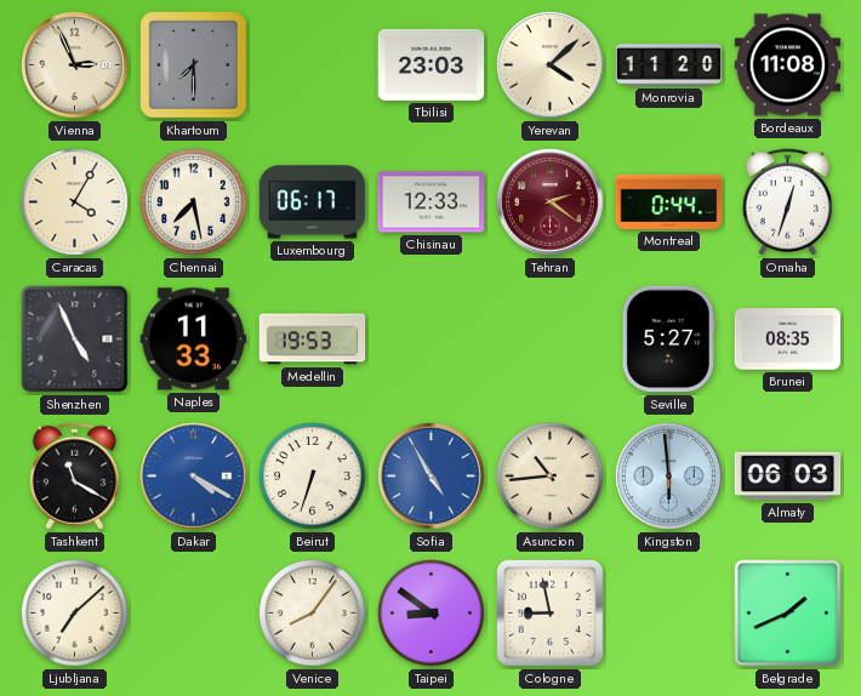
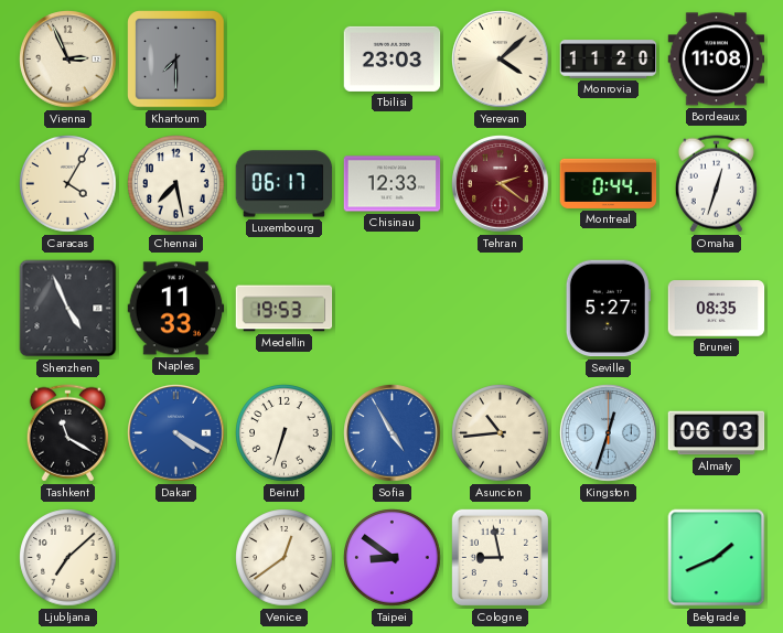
Kingston: 5:59 -> 12:33
Venice: 8:06 -> 12:39
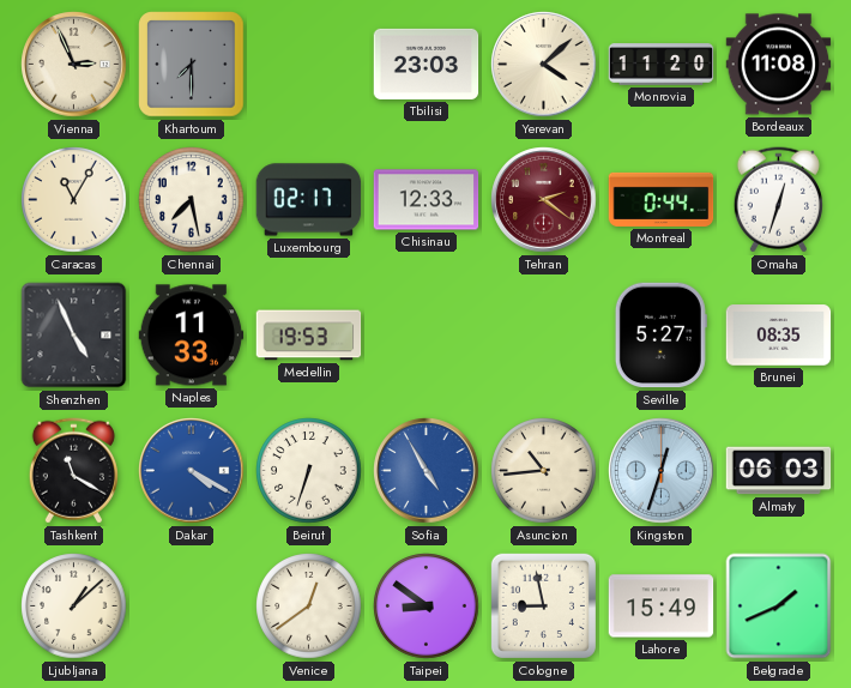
Caracas: 4:05 -> 11:05
Luxembourg: 06:17 -> 02:17
Ljubljana: 7:08 -> 1:08
Lahore: none -> 15:49
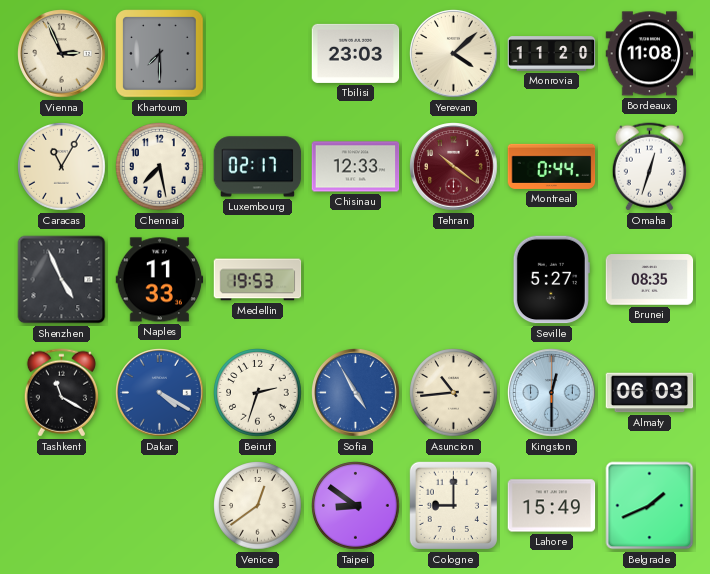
Tehran: 2:21 -> 10:21
Beirut: 6:33 -> 2:33
Kingston: 12:33 -> 12:30
Ljubljana: 1:08 -> none
Cologne: 8:58 -> 9:00
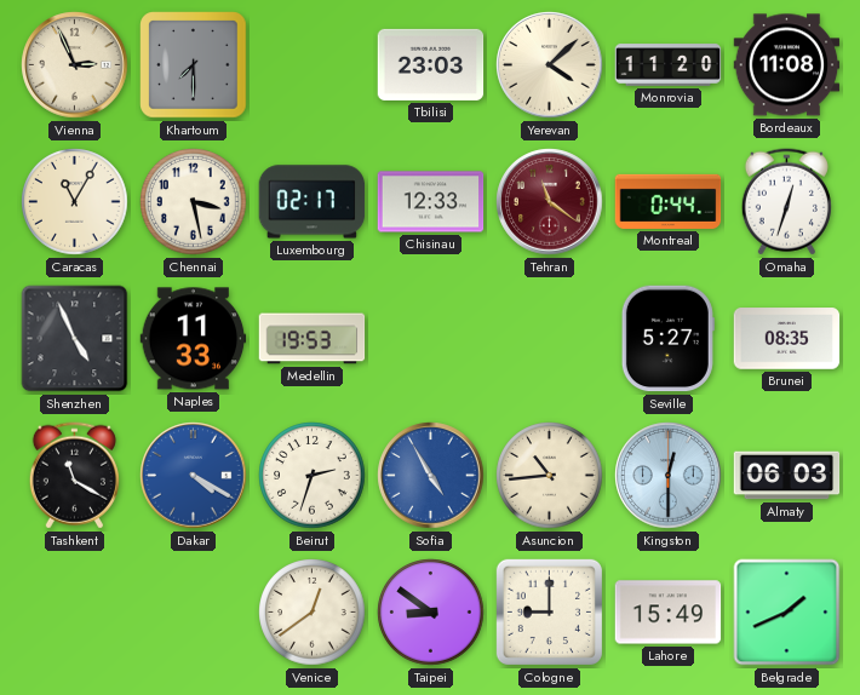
Chennai: 7:28 -> 3:28
Tehran: 10:21 -> 11:21
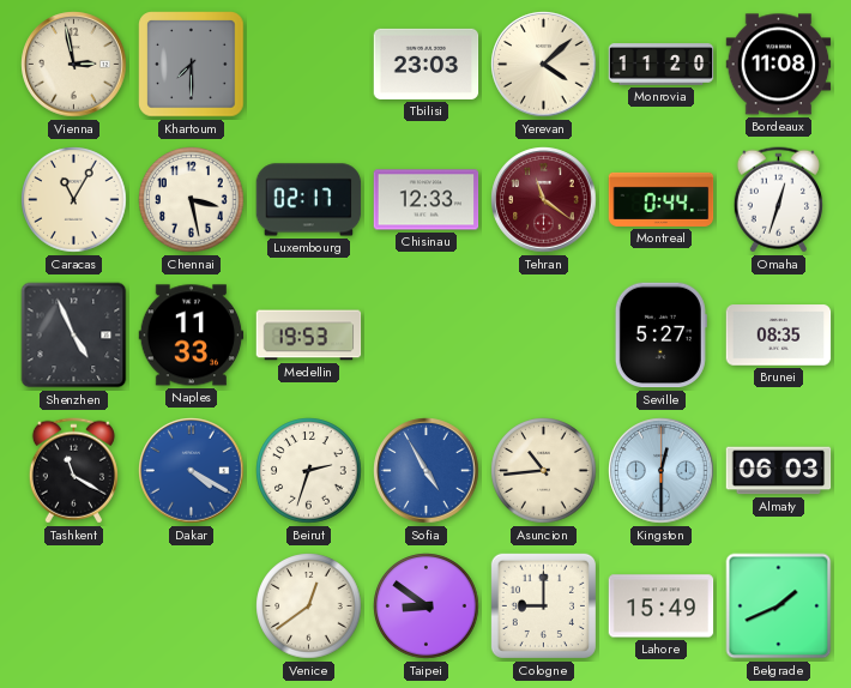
Vienna: 2:56 -> 2:58
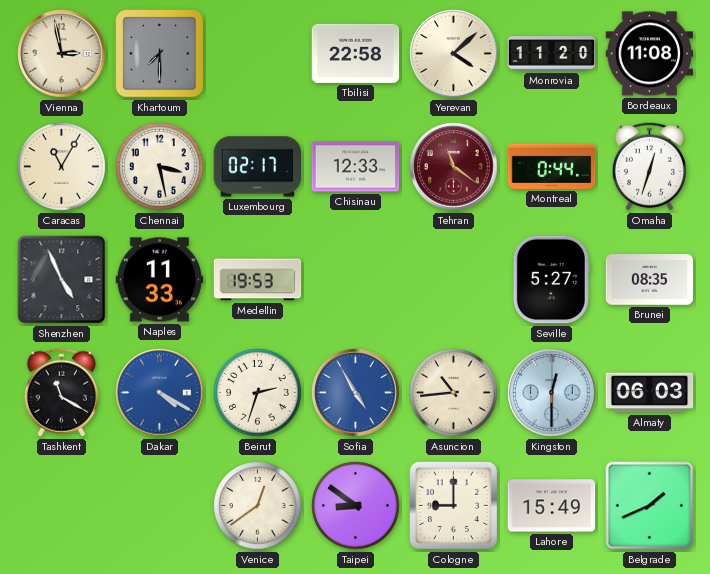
Tbilisi: 23:03 -> 22:58
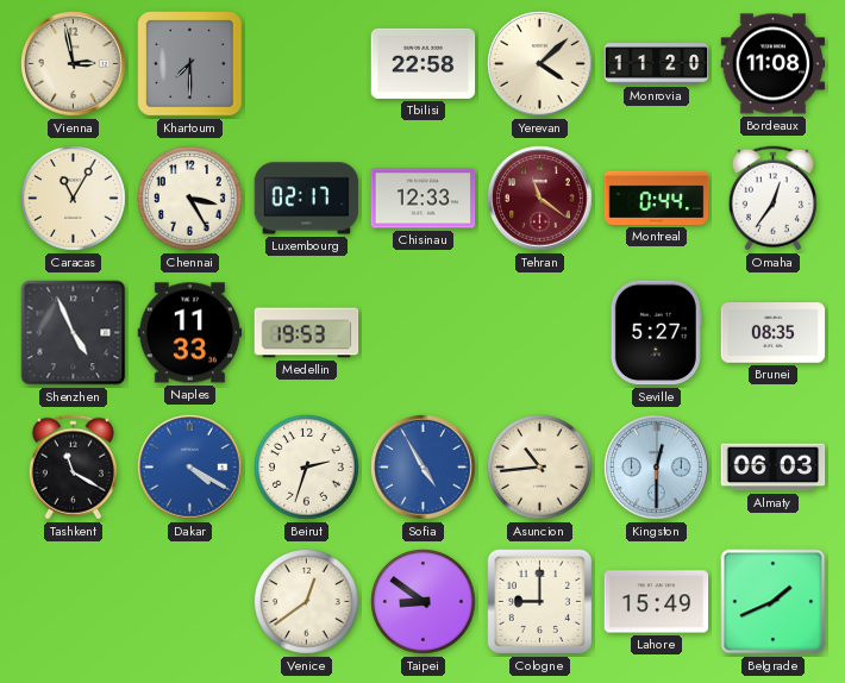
Chennai: 3:28 -> 3:25
Omaha: 12:33 -> 12:36
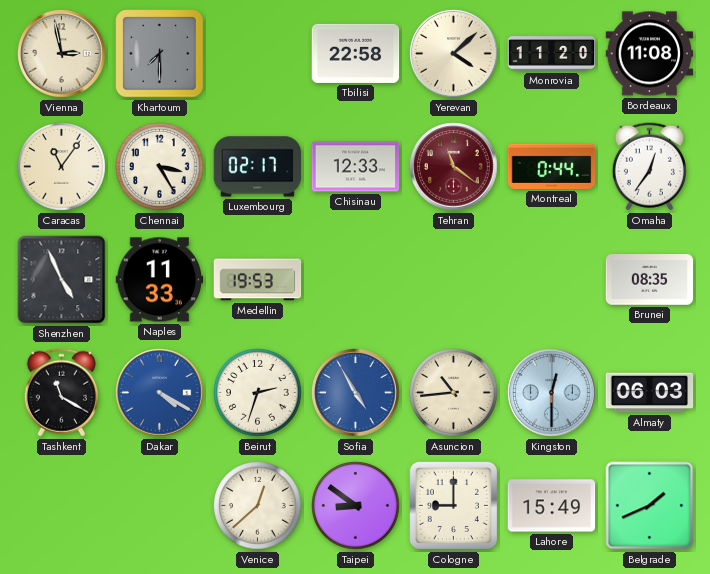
Caracas: 11:05 -> 11:06
Seville: 5:27 -> none
Venice: 12:39 -> 12:38
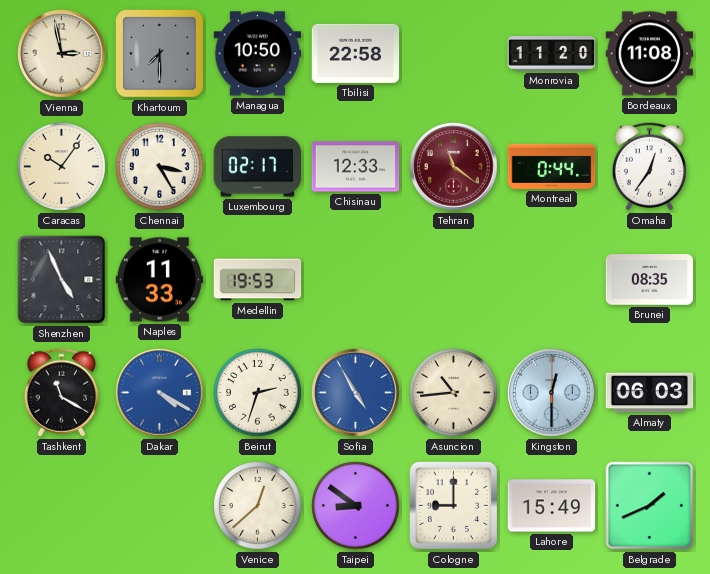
Managua: none -> 10:50
Yerevan: 4:08 -> none
Caracas: 11:06 -> 10:06
